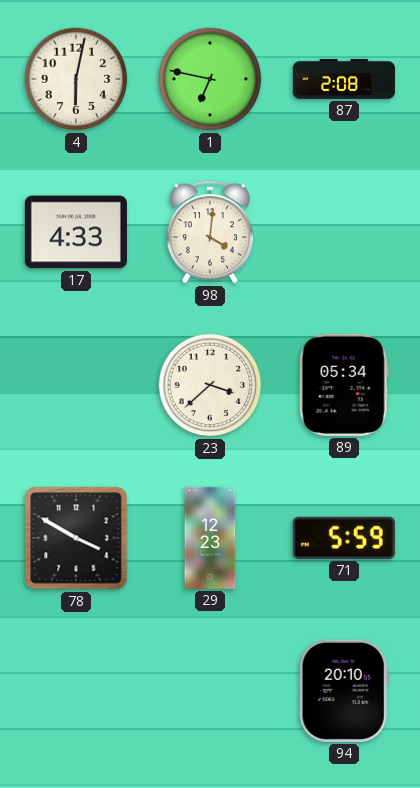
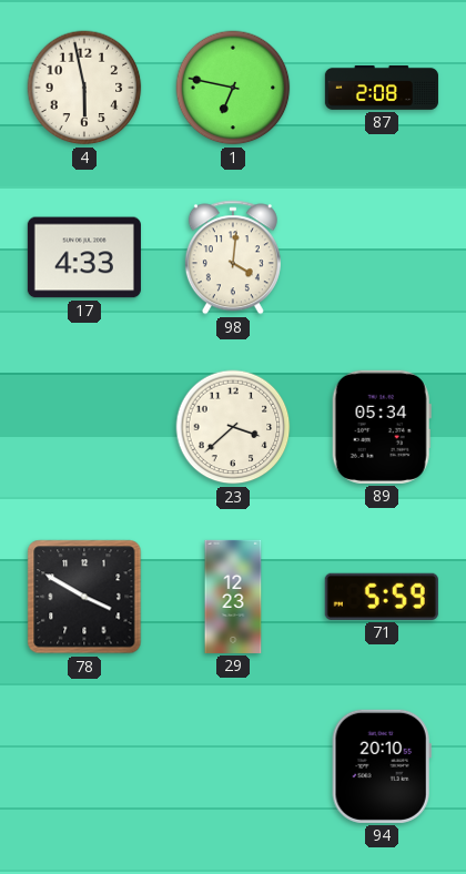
4: 6:02 -> 5:58
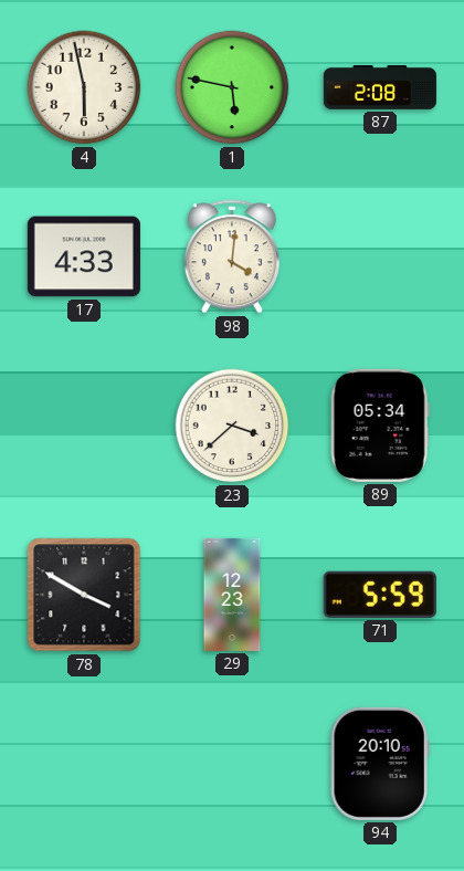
1: 6:47 -> 5:47
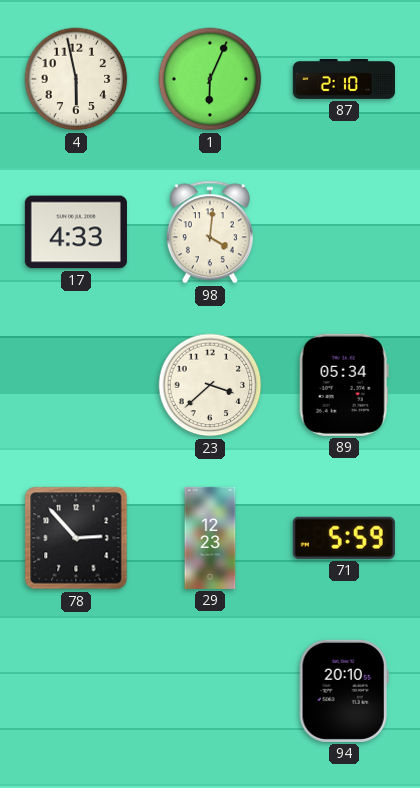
1: 5:47 -> 6:04
87: 2:08 -> 2:10
78: 3:50 -> 2:53
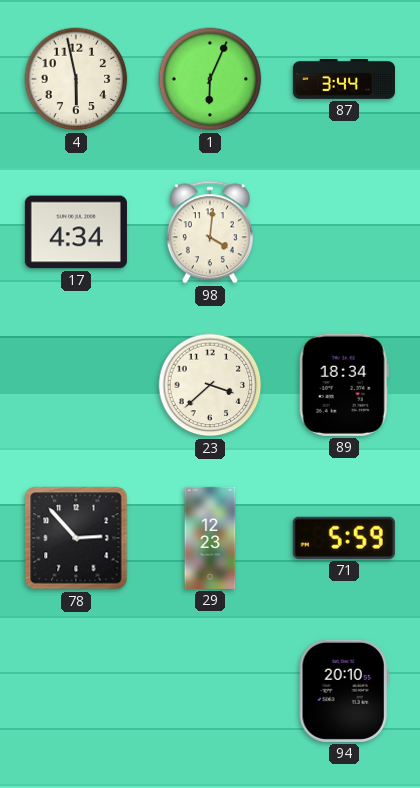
87: 2:10 -> 3:44
17: 4:33 -> 4:34
89: 05:34 -> 18:34
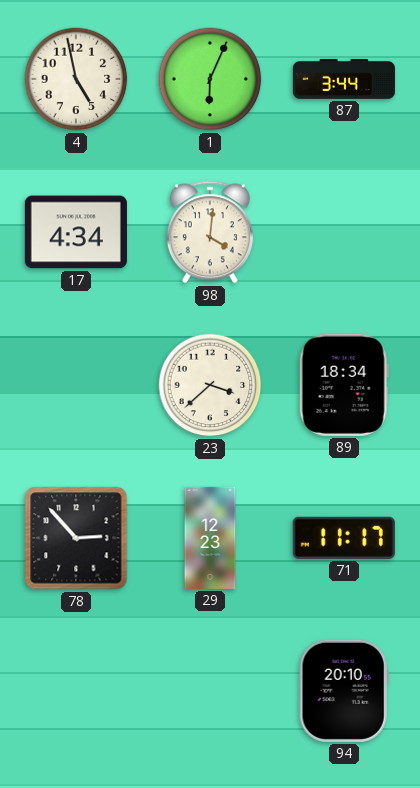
4: 5:58 -> 4:58
71: 5:59 -> 11:17
